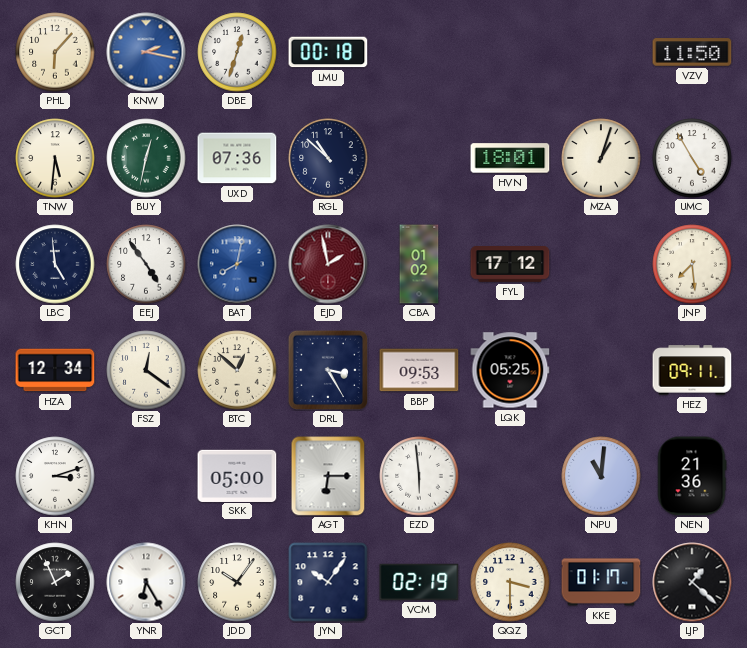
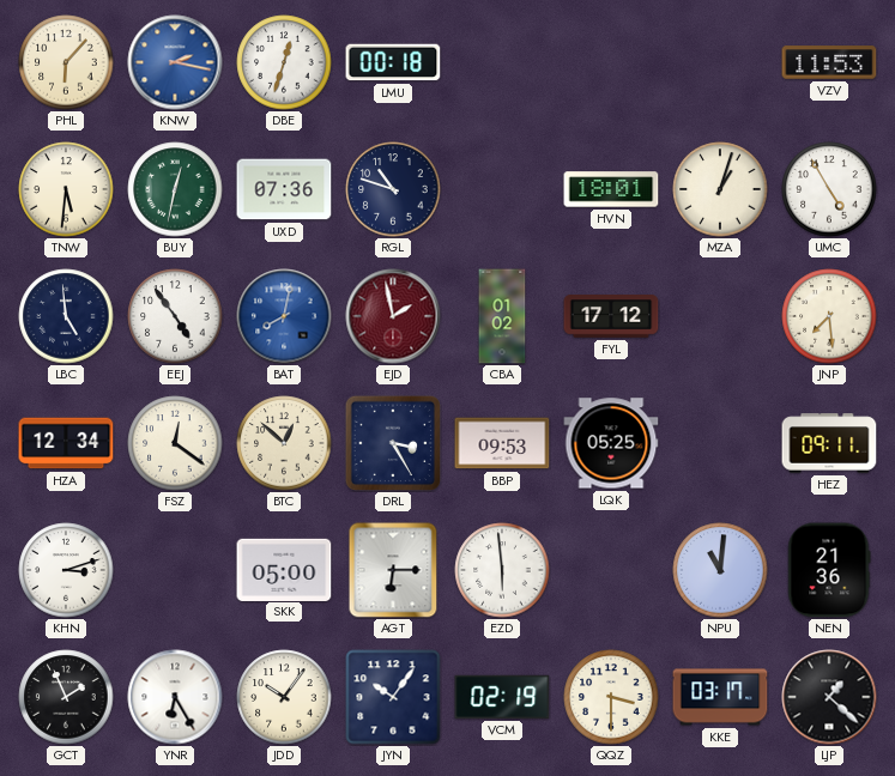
VZV: 11:50 -> 11:53
RGL: 10:52 -> 10:48
KKE: 01:17 -> 03:17
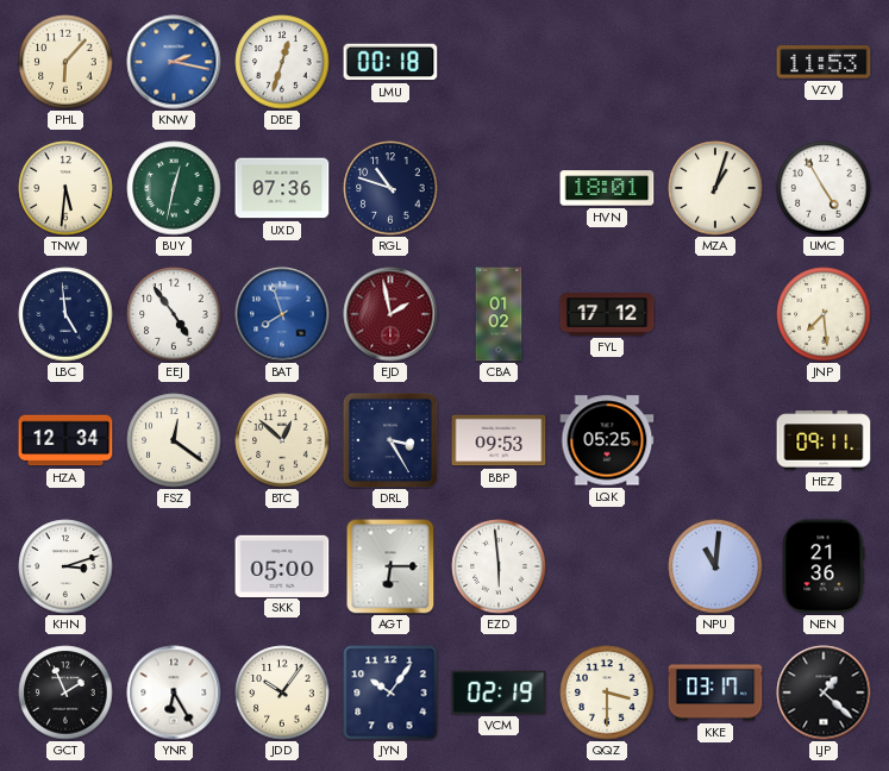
BAT: 8:02 -> 7:57
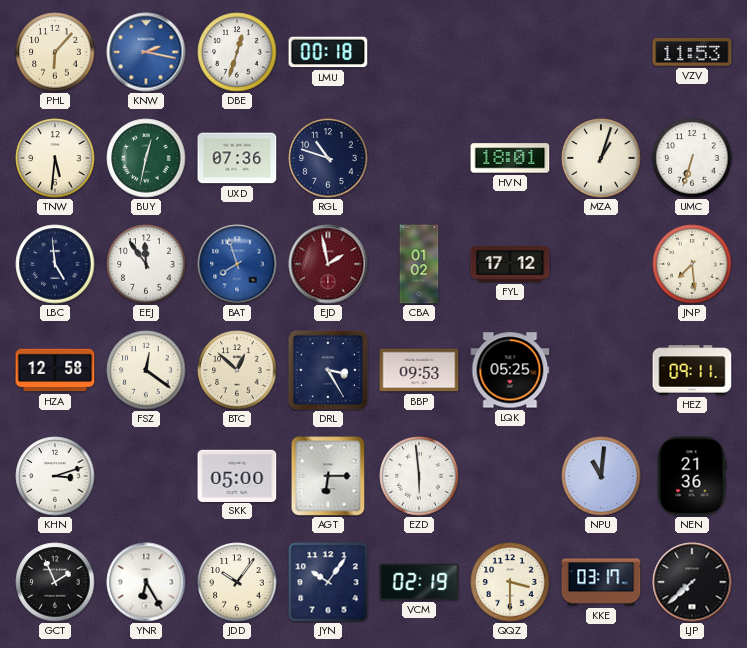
UMC: 4:55 -> 6:33
EEJ: 4:54 -> 11:54
HZA: 12:34 -> 12:58
LJP: 1:22 -> 7:38
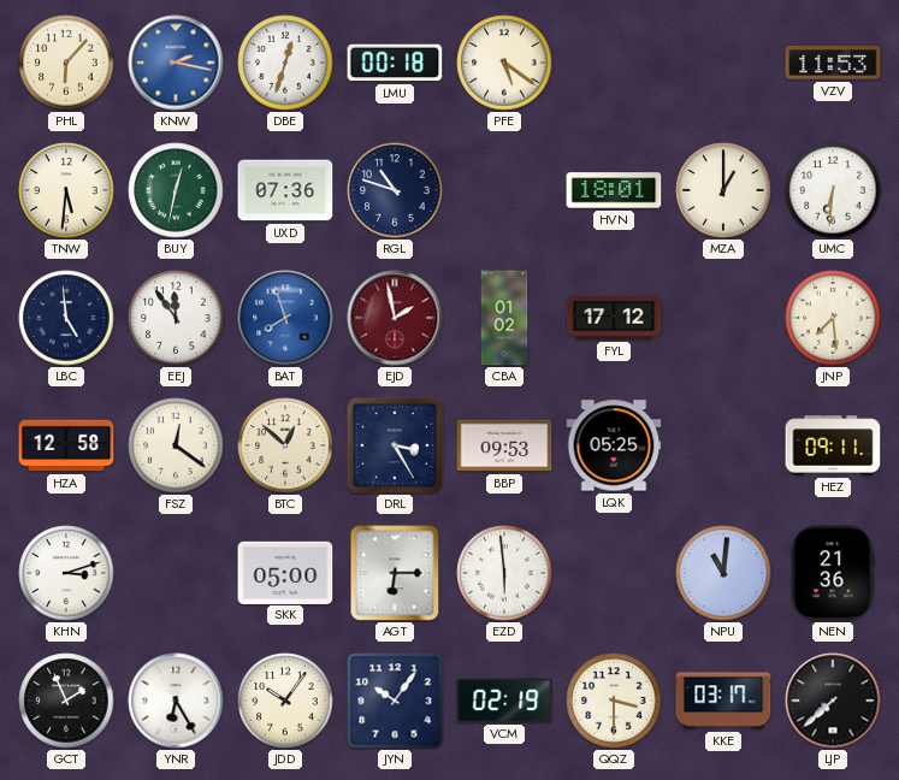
PFE: none -> 5:21
MZA: 1:03 -> 1:00
UMC: 6:33 -> 6:31
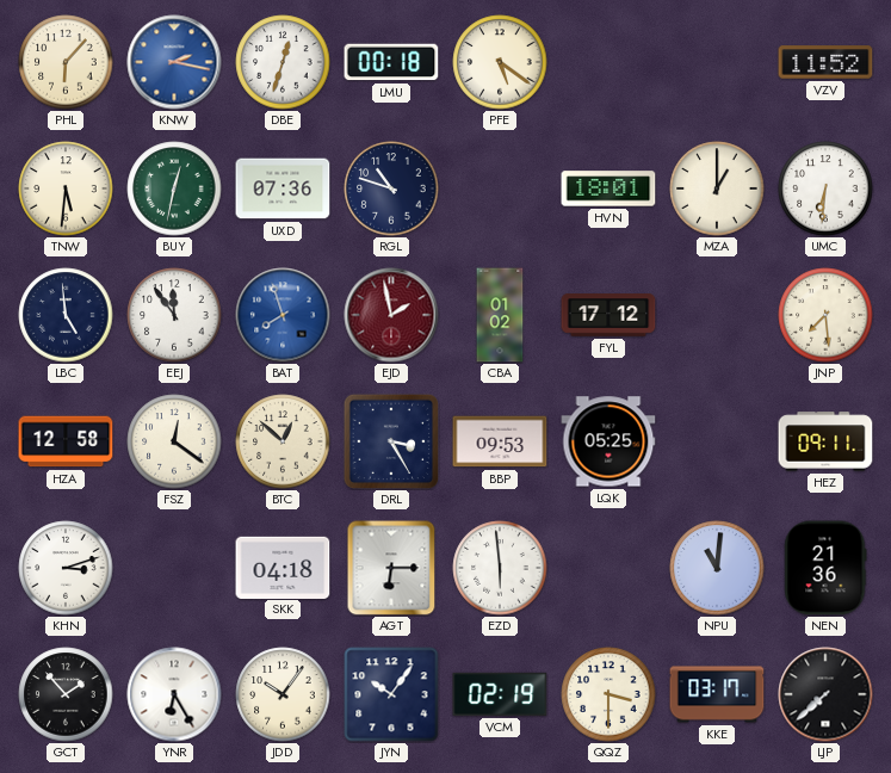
VZV: 11:53 -> 11:52
SKK: 05:00 -> 04:18
GCT: 1:56 -> 1:53
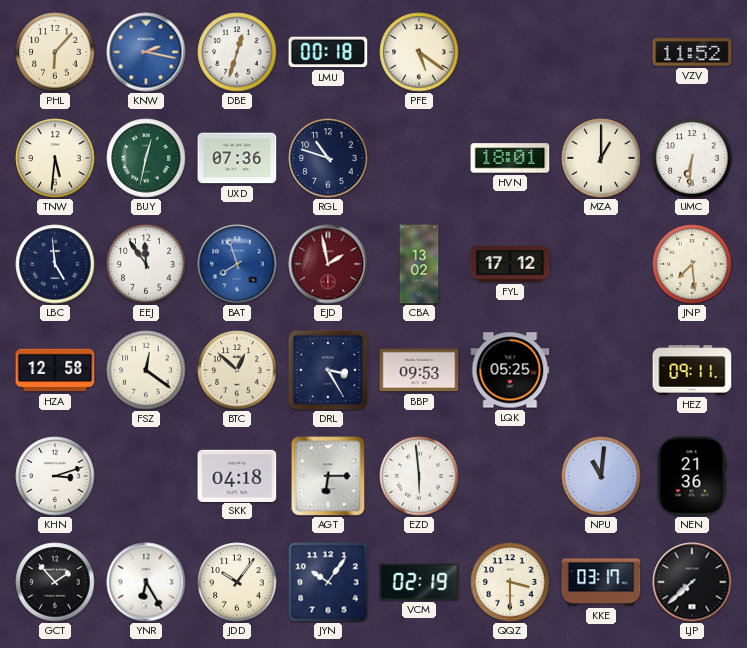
CBA: 01:02 -> 13:02
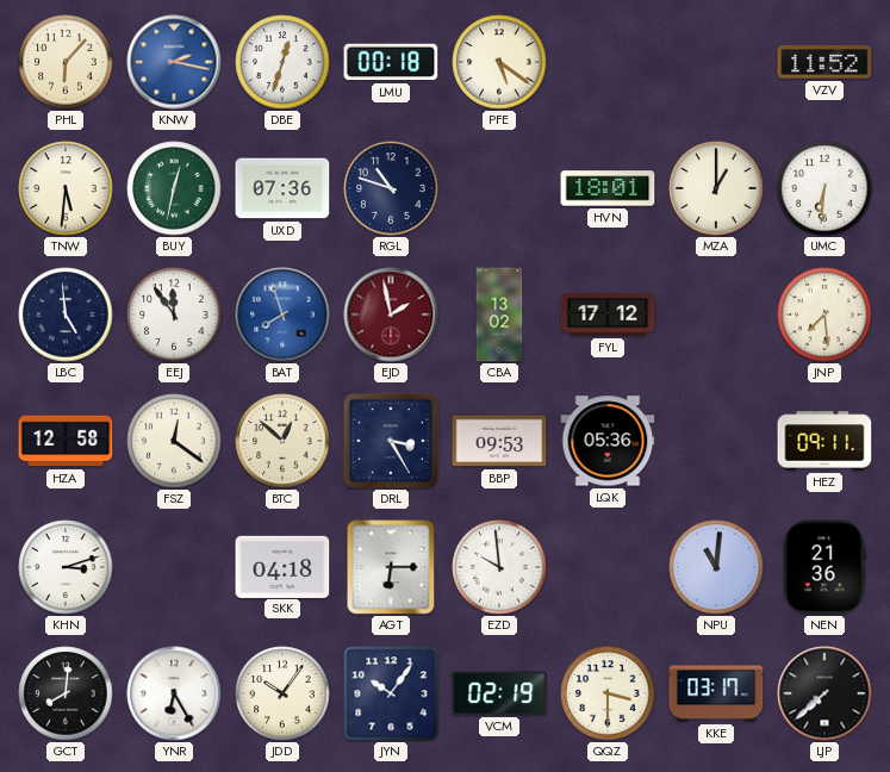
LQK: 05:25 -> 05:36
EZD: 5:59 -> 9:59
GCT: 1:53 -> 8:01
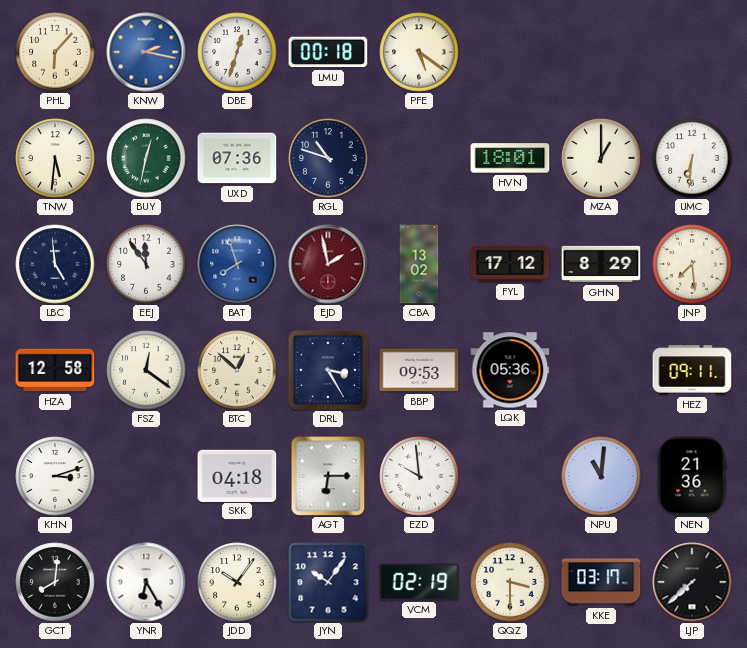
VZV: 11:52 -> none
GHN: none -> 8:29
